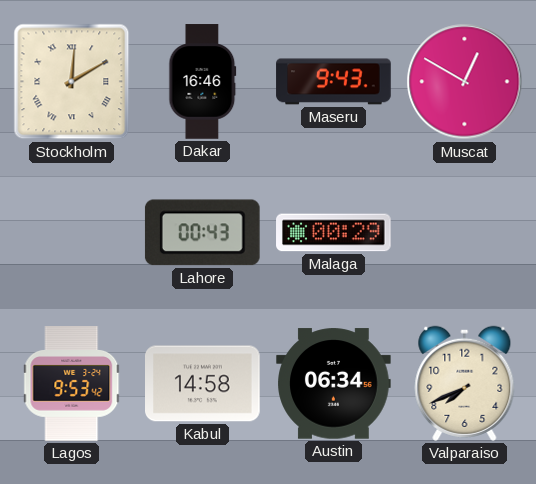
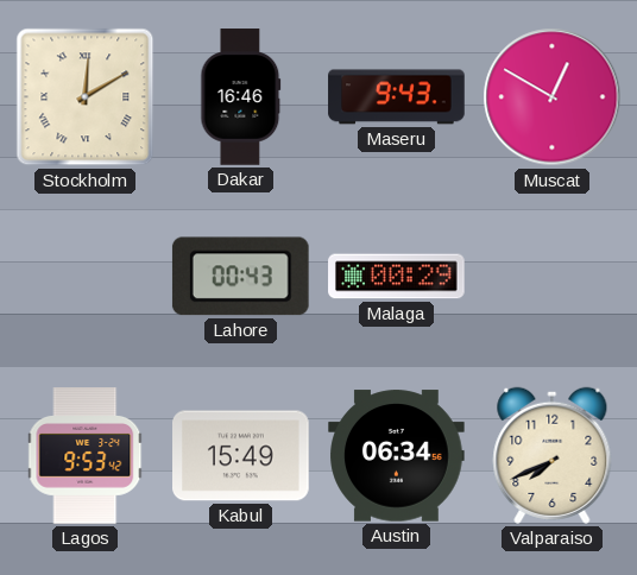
Kabul: 14:58 -> 15:49
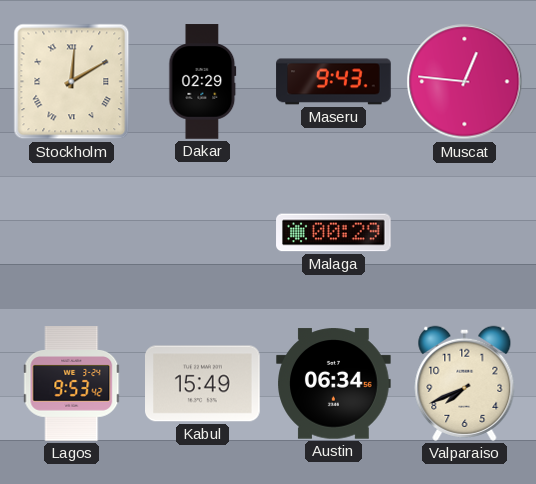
Dakar: 16:46 -> 02:29
Muscat: 12:50 -> 12:46
Lahore: 00:43 -> none
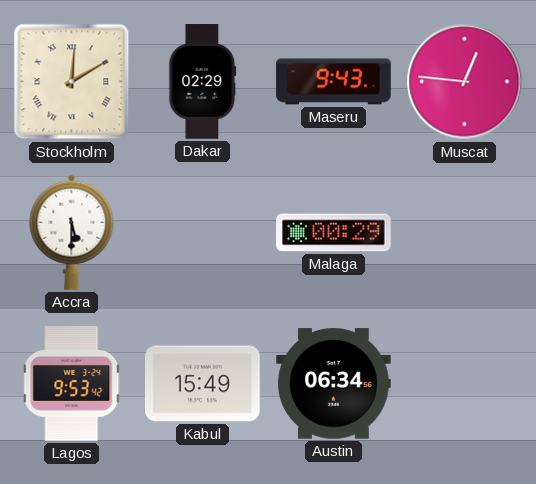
Accra: none -> 5:30
Valparaiso: 7:41 -> none
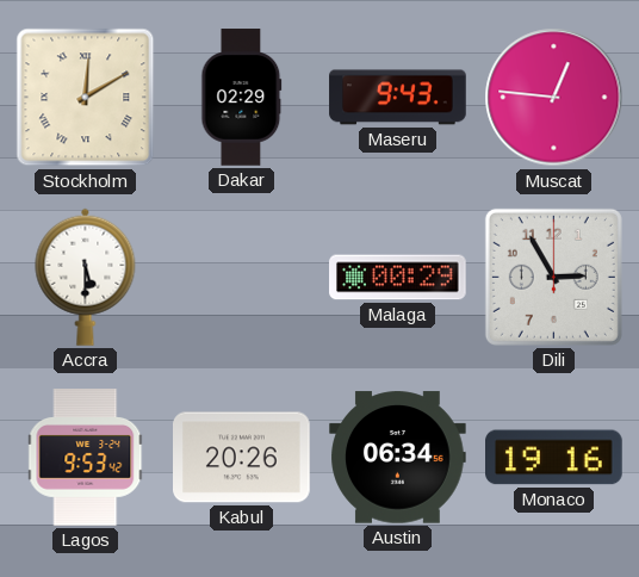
Dili: none -> 2:55
Kabul: 15:49 -> 20:26
Monaco: none -> 19:16
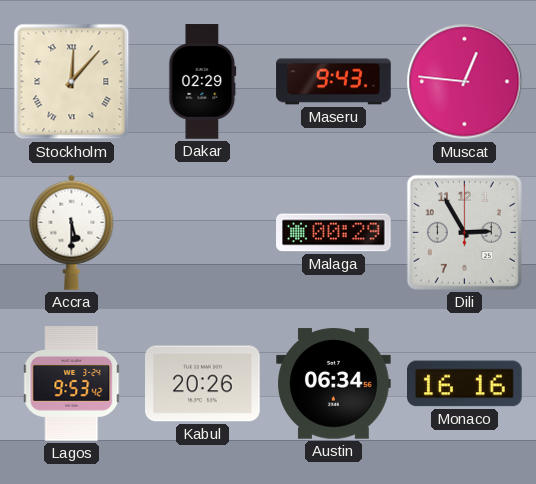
Stockholm: 12:10 -> 12:07
Monaco: 19:16 -> 16:16
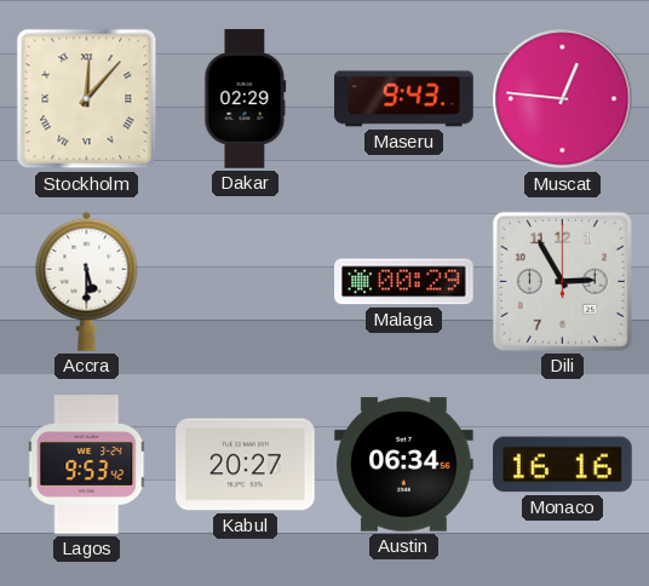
Kabul: 20:26 -> 20:27
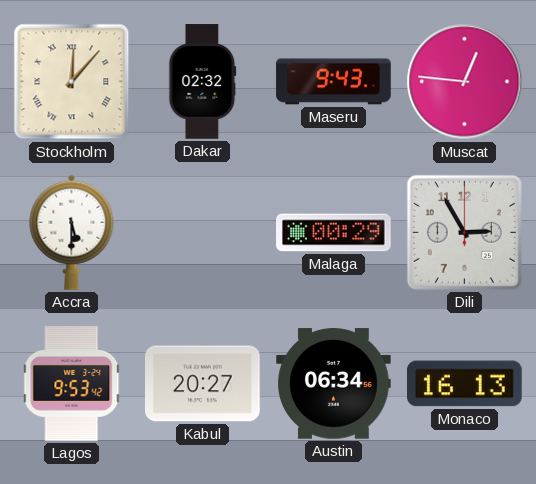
Dakar: 02:29 -> 02:32
Monaco: 16:16 -> 16:13
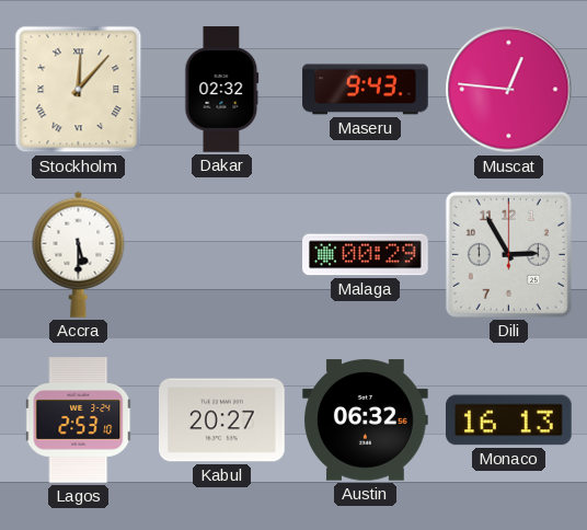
Lagos: 9:53 -> 2:53
Austin: 06:34 -> 06:32
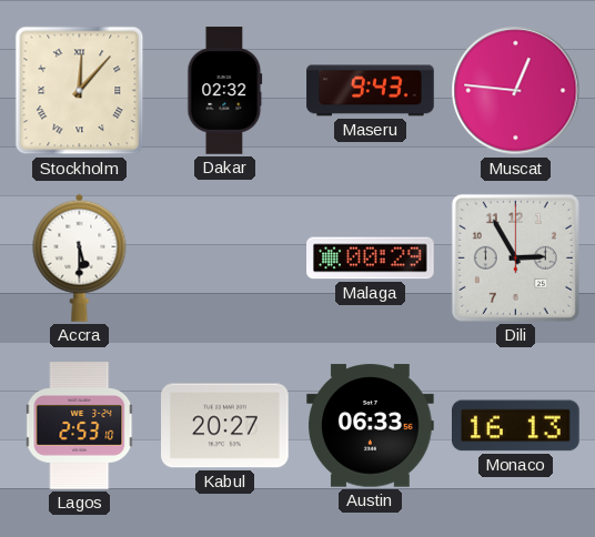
Austin: 06:32 -> 06:33
